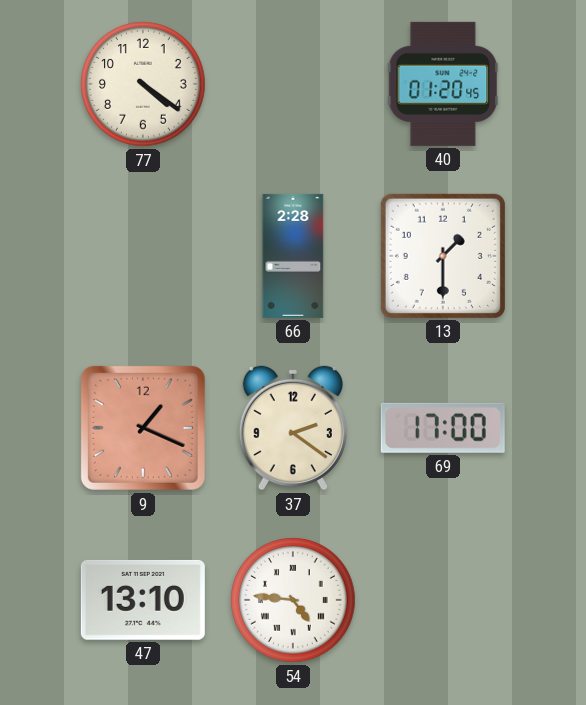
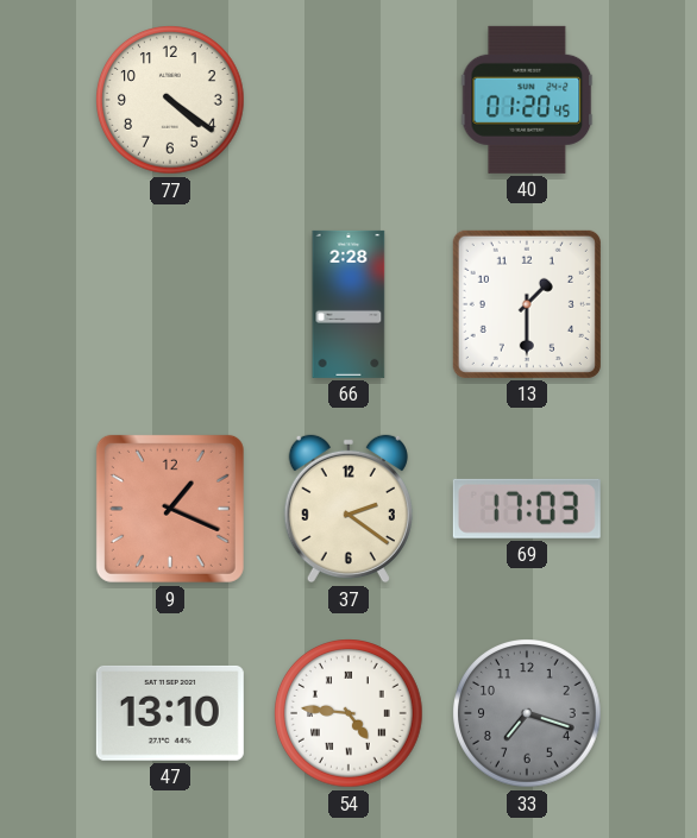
69: 17:00 -> 17:03
33: none -> 7:18
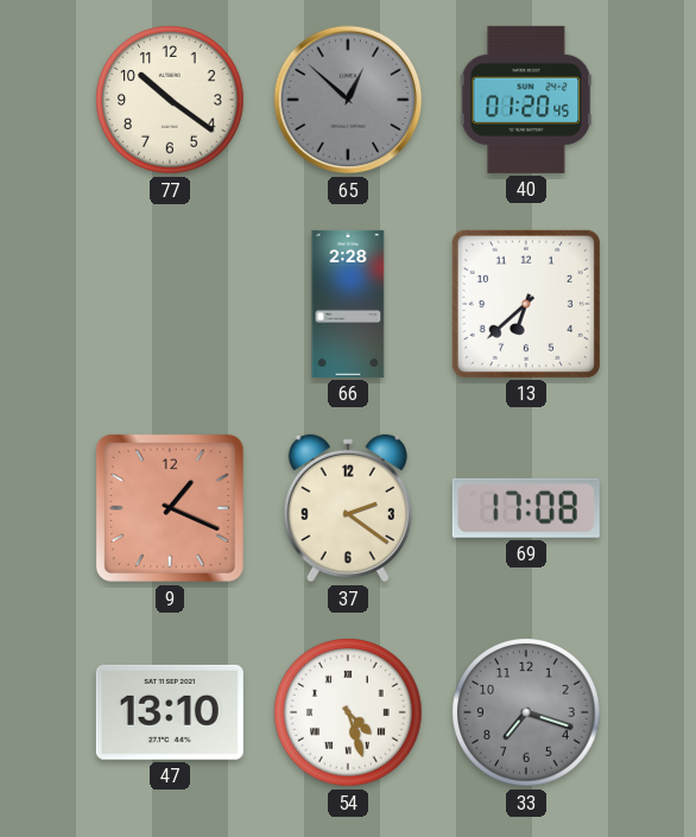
77: 4:21 -> 10:21
65: none -> 12:52
13: 1:30 -> 6:38
69: 17:03 -> 17:08
54: 4:46 -> 4:27
